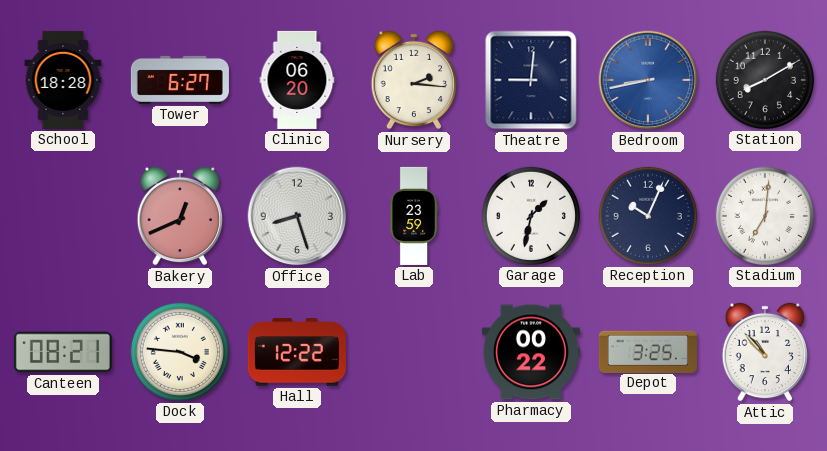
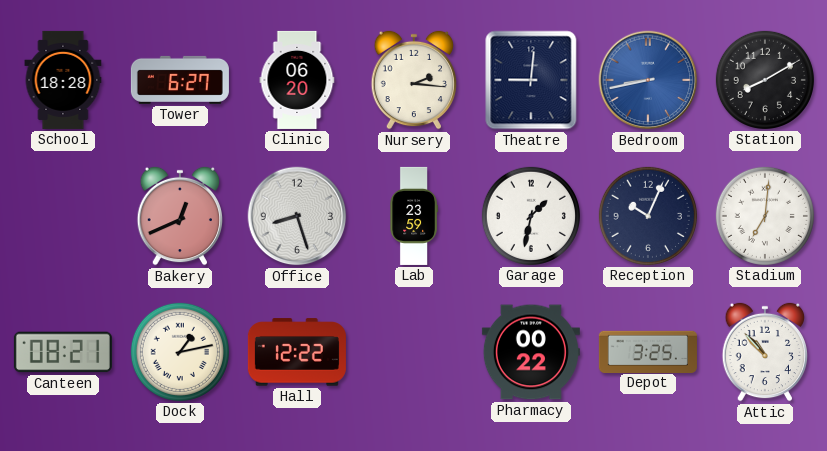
Dock: 3:46 -> 1:13
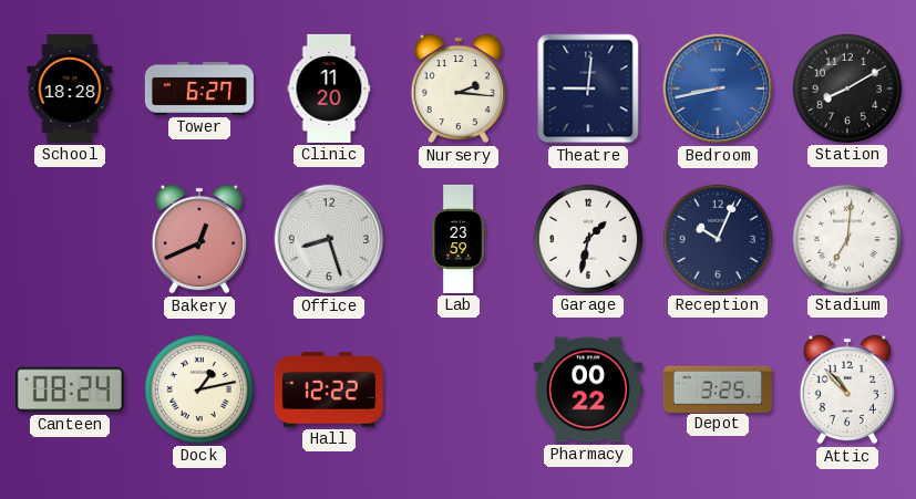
Clinic: 06:20 -> 11:20
Canteen: 08:21 -> 08:24
